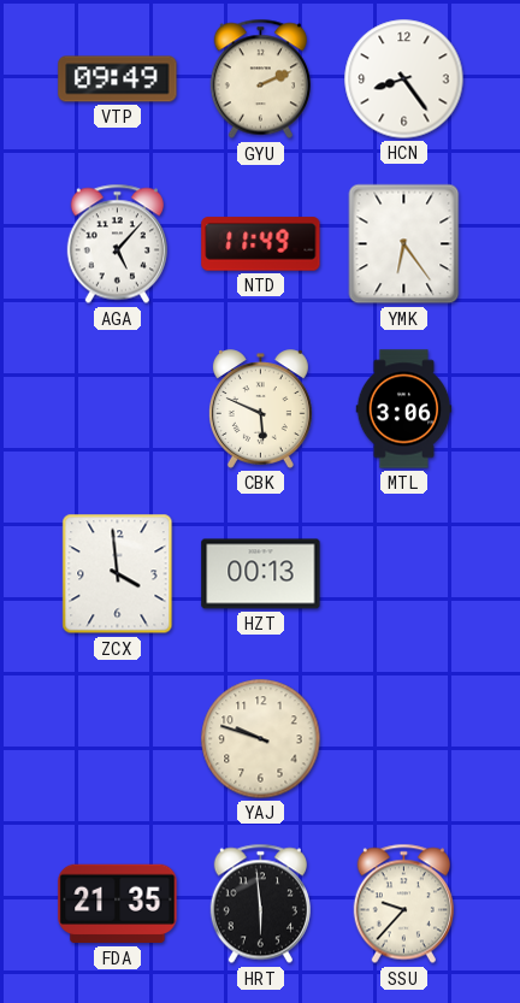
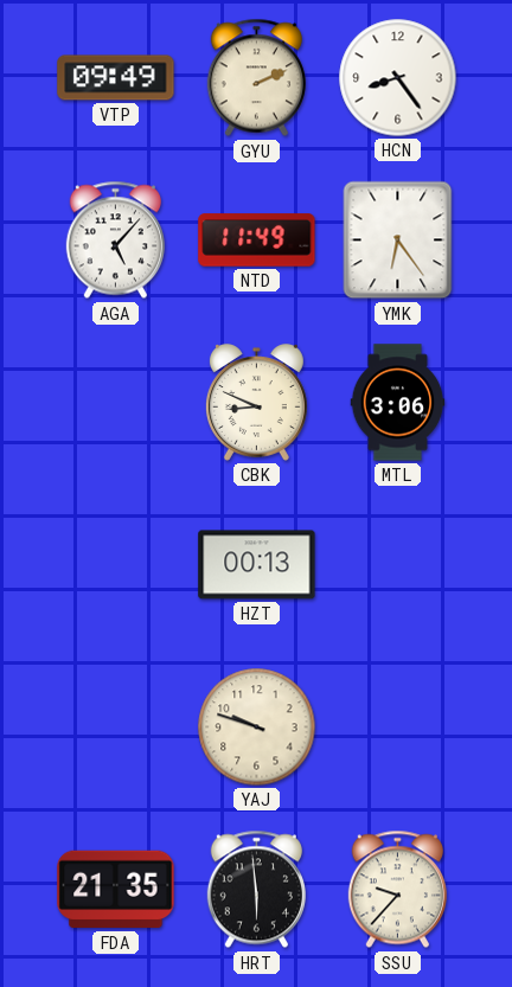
CBK: 5:49 -> 8:49
ZCX: 3:59 -> none
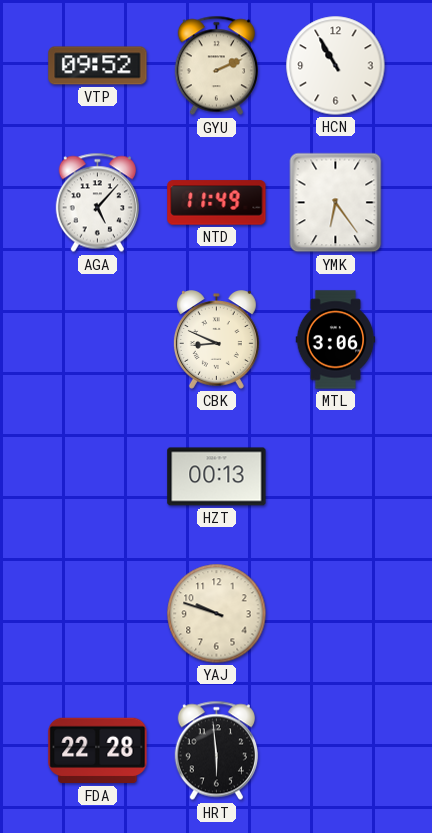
VTP: 09:49 -> 09:52
HCN: 8:24 -> 10:55
FDA: 21:35 -> 22:28
SSU: 9:37 -> none
